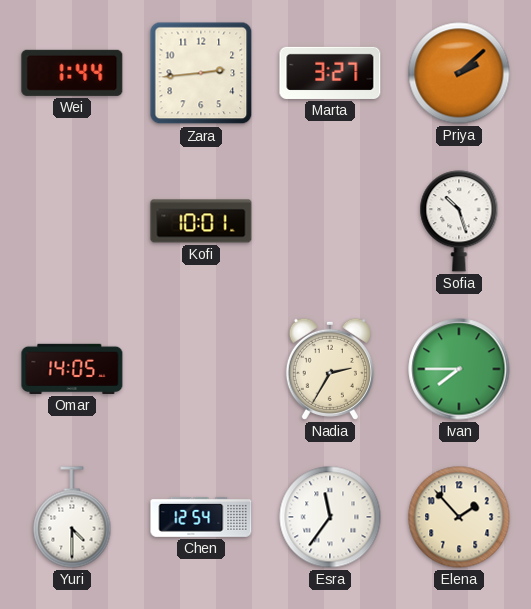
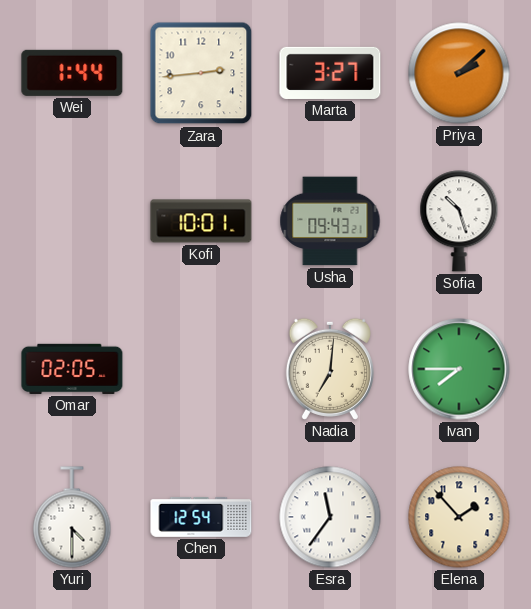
Usha: none -> 09:43
Omar: 14:05 -> 02:05
Nadia: 2:35 -> 7:01
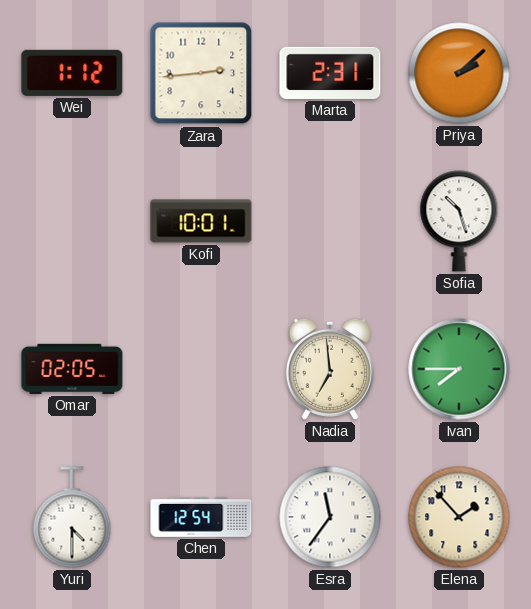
Wei: 1:44 -> 1:12
Marta: 3:27 -> 2:31
Usha: 09:43 -> none
Nadia: 7:01 -> 6:59
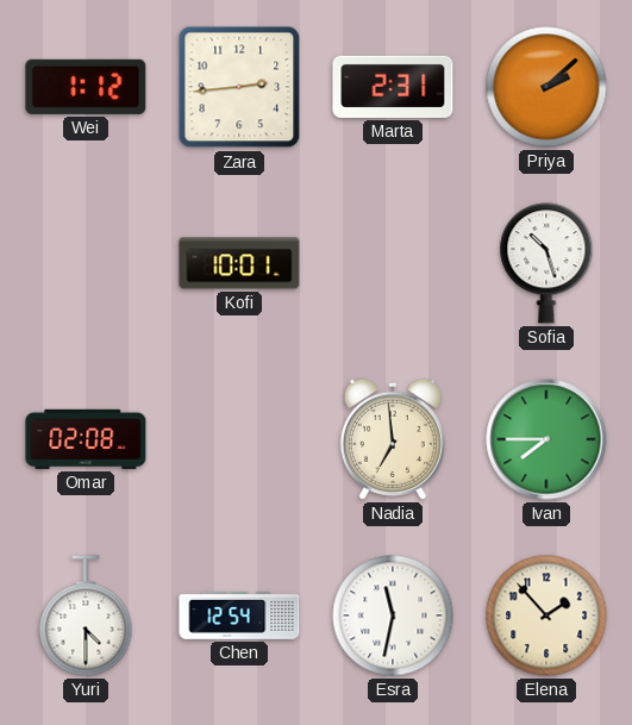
Omar: 02:05 -> 02:08
Esra: 11:36 -> 11:32
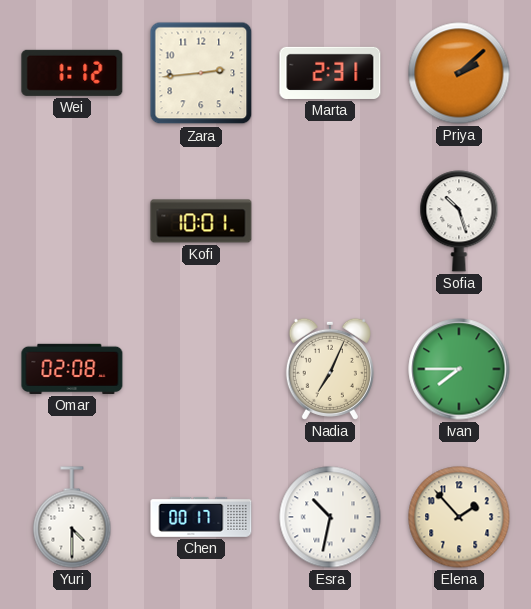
Nadia: 6:59 -> 7:04
Chen: 12:54 -> 00:17
Esra: 11:32 -> 10:32
